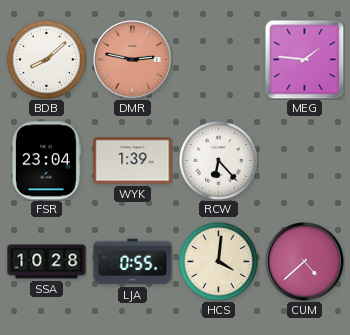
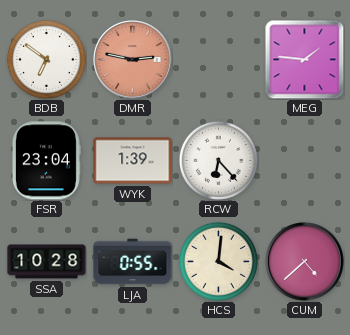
BDB: 8:08 -> 6:51
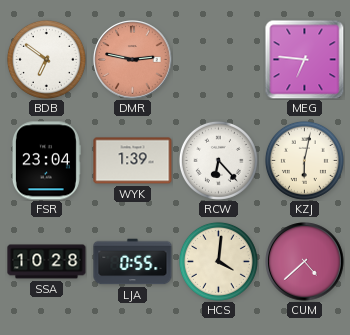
MEG: 1:46 -> 6:46
KZJ: none -> 6:02
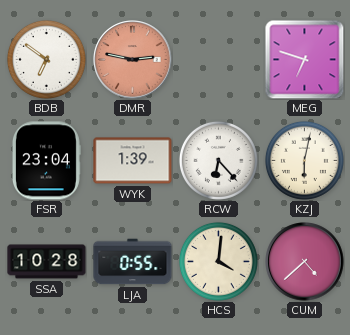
MEG: 6:46 -> 6:48
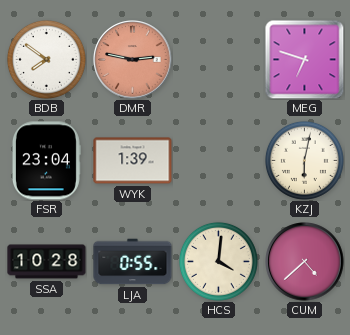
BDB: 6:51 -> 7:51
RCW: 6:23 -> none
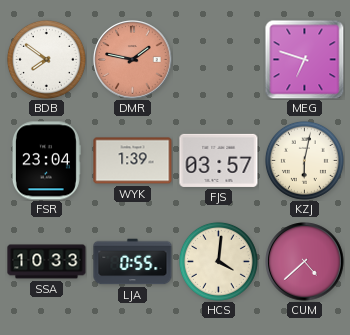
DMR: 2:47 -> 1:47
FJS: none -> 03:57
SSA: 10:28 -> 10:33
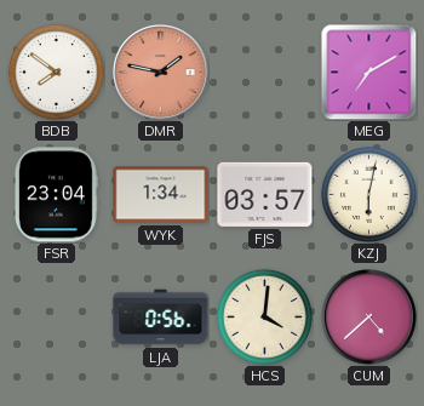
MEG: 6:48 -> 7:10
WYK: 1:39 -> 1:34
SSA: 10:33 -> none
LJA: 0:55 -> 0:56
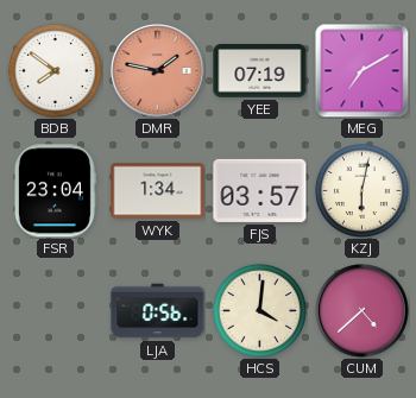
YEE: none -> 07:19
